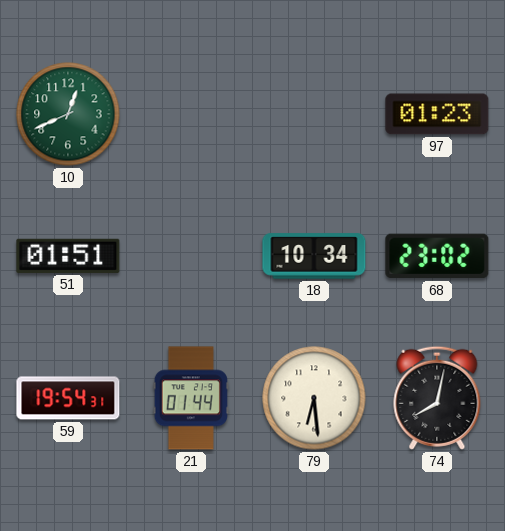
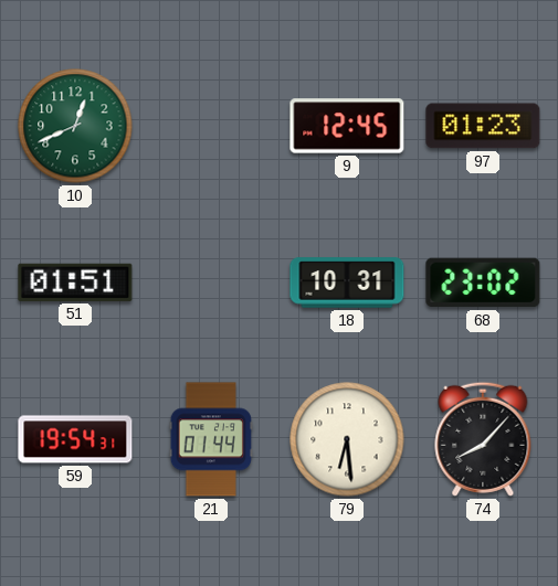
9: none -> 12:45
18: 10:34 -> 10:31
74: 8:02 -> 8:07
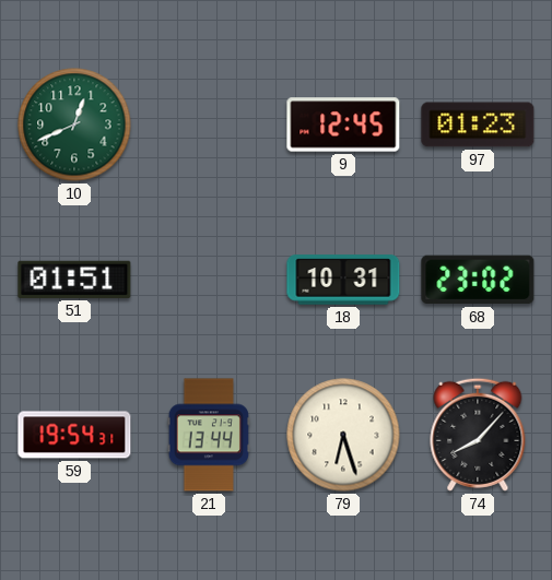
21: 01:44 -> 13:44
79: 6:29 -> 6:27
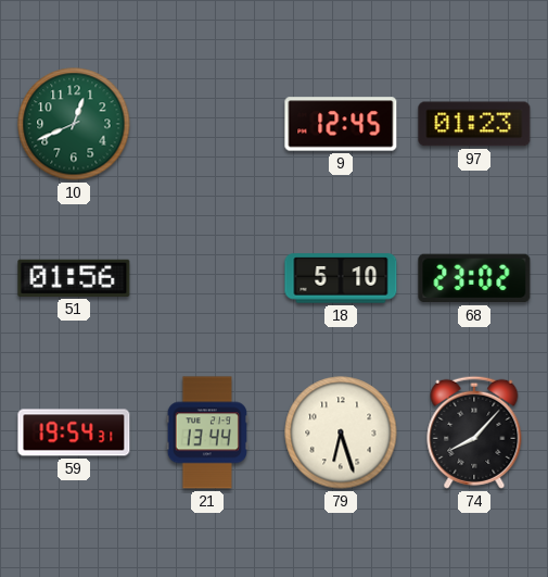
51: 01:51 -> 01:56
18: 10:31 -> 5:10
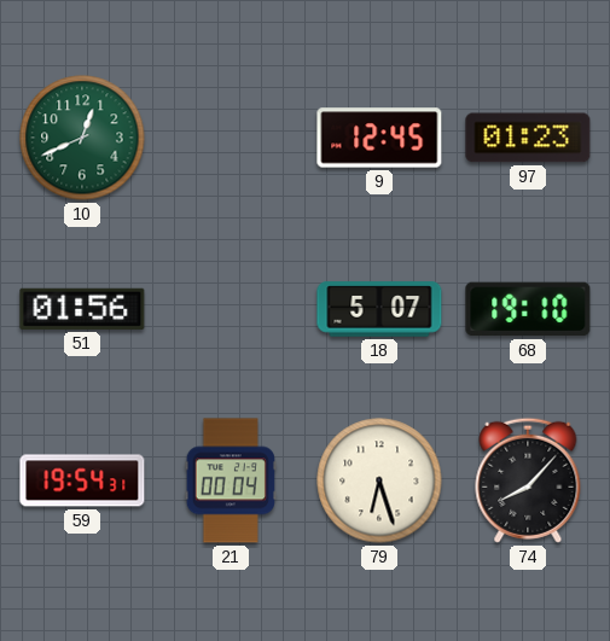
18: 5:10 -> 5:07
68: 23:02 -> 19:10
21: 13:44 -> 00:04
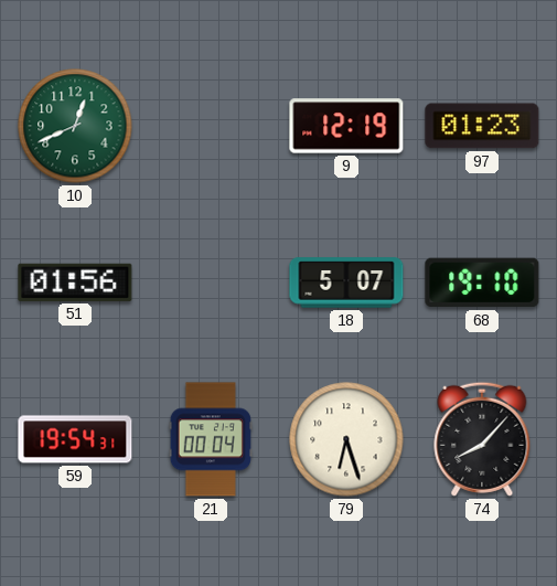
9: 12:45 -> 12:19
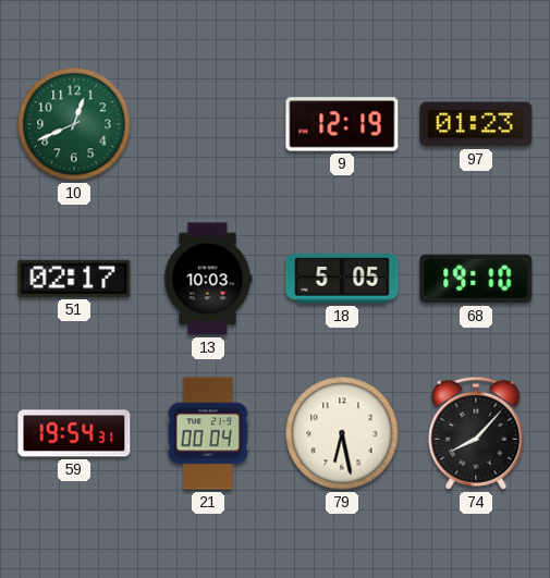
51: 01:56 -> 02:17
13: none -> 10:03
18: 5:07 -> 5:05
79: 6:27 -> 6:28
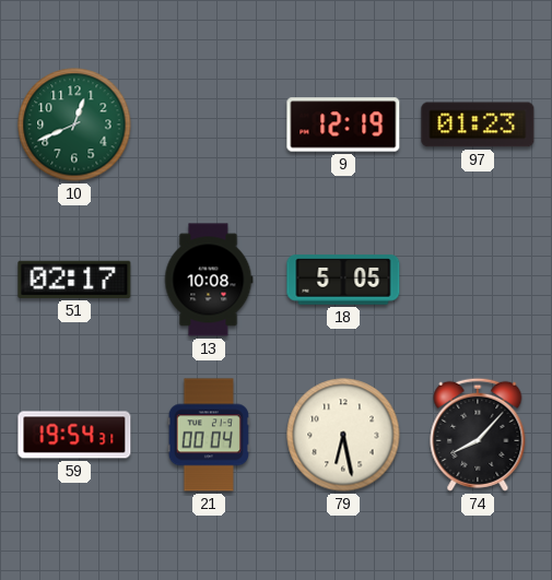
13: 10:03 -> 10:08
68: 19:10 -> none
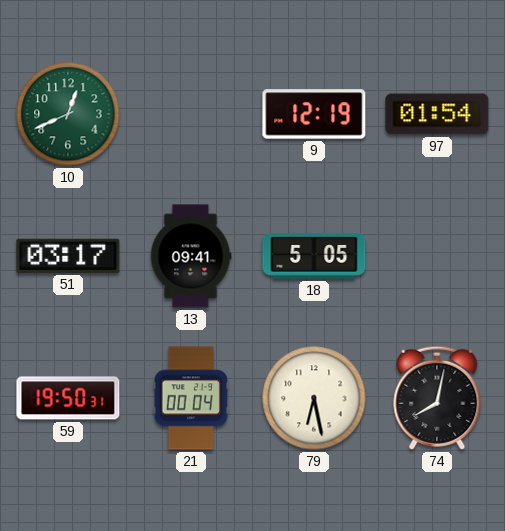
97: 01:23 -> 01:54
51: 02:17 -> 03:17
13: 10:08 -> 09:41
59: 19:54 -> 19:50
74: 8:07 -> 8:02
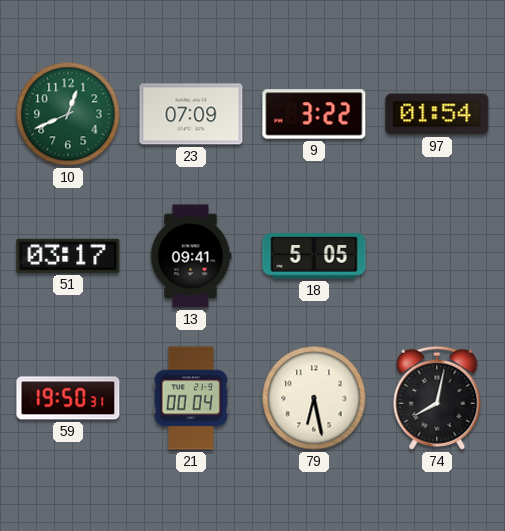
23: none -> 07:09
9: 12:19 -> 3:22
